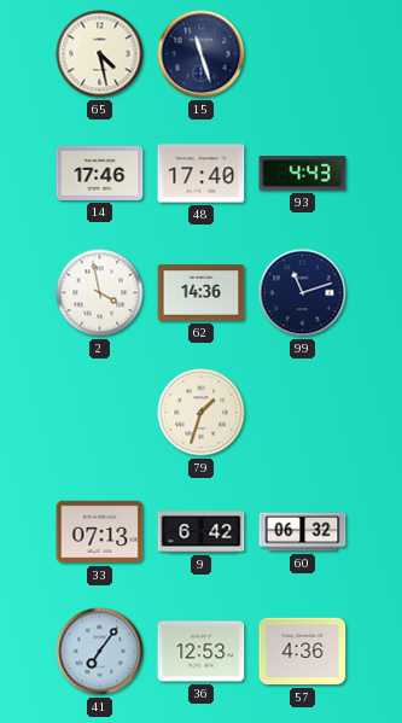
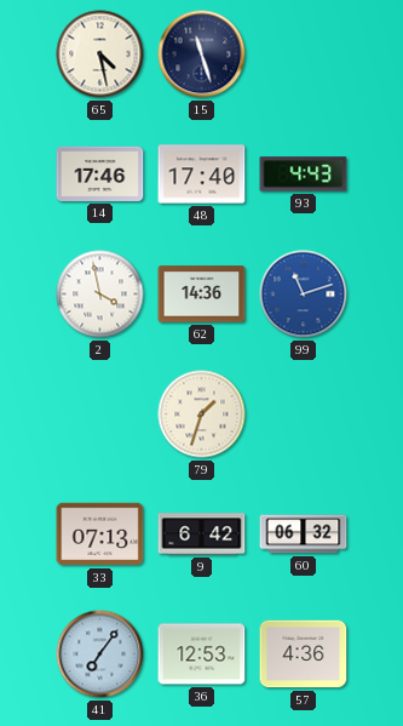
99 dial: navy -> blue
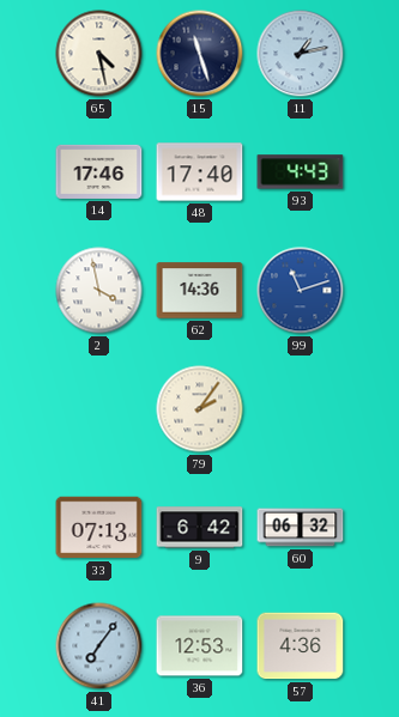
11: none -> 1:13
79: 1:33 -> 2:06
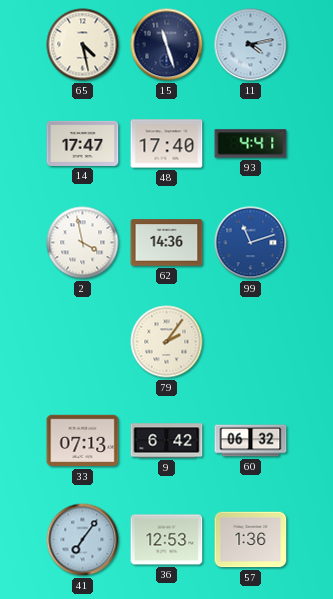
11: 1:13 -> 4:13
14: 17:46 -> 17:47
93: 4:43 -> 4:41
57: 4:36 -> 1:36
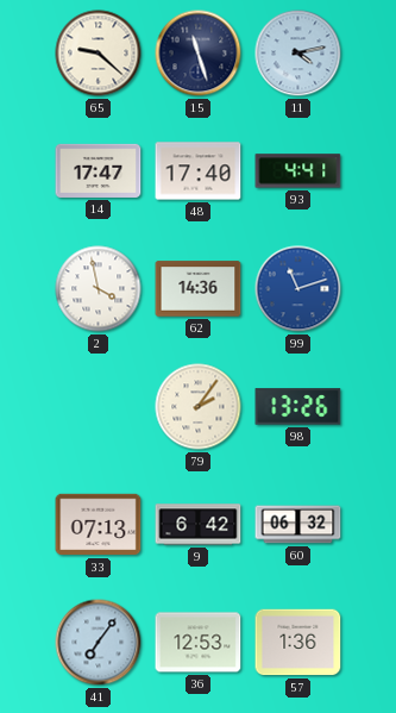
65: 4:28 -> 9:22
98: none -> 13:26
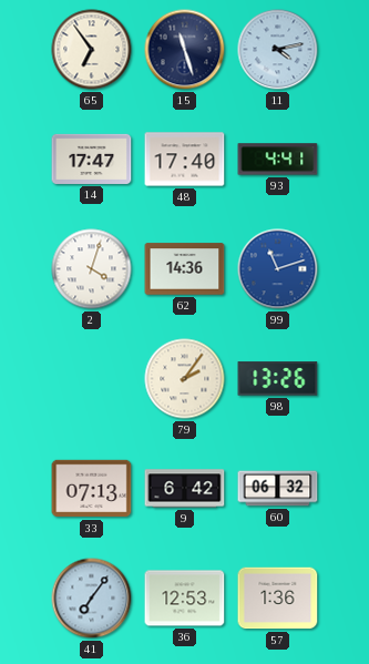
65: 9:22 -> 6:54
2: 3:58 -> 4:03
